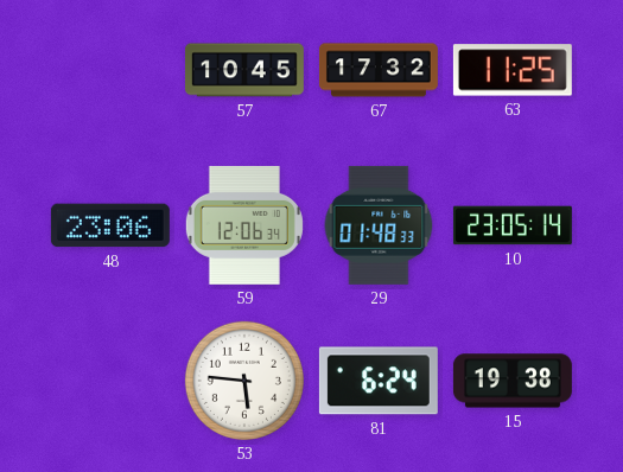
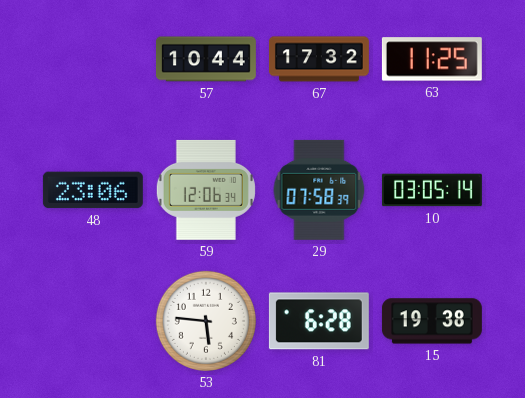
57: 10:45 -> 10:44
29: 01:48 -> 07:58
10: 23:05 -> 03:05
81: 6:24 -> 6:28
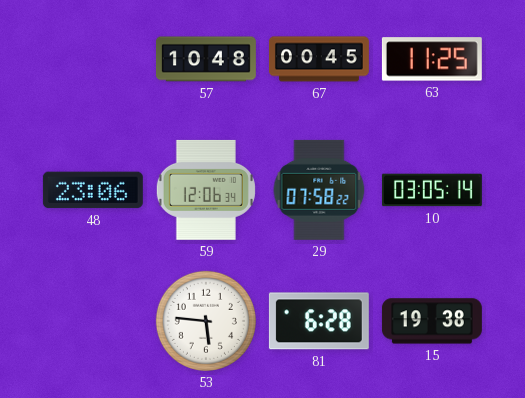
57: 10:44 -> 10:48
67: 17:32 -> 00:45
29: 07:58:39 -> 07:58:22
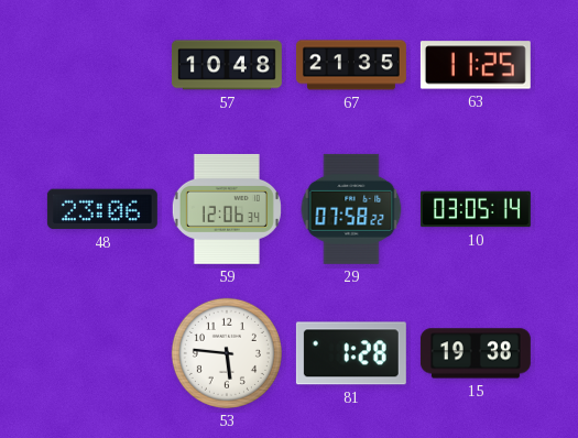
67: 00:45 -> 21:35
81: 6:28 -> 1:28
